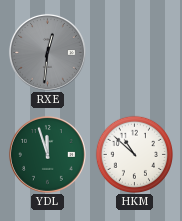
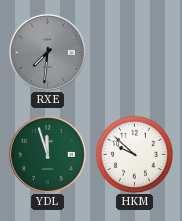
RXE: 12:31 -> 7:31
HKM: 10:52 -> 9:52
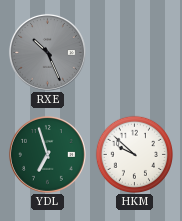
RXE: 7:31 -> 10:26
YDL: 11:57 -> 6:57
